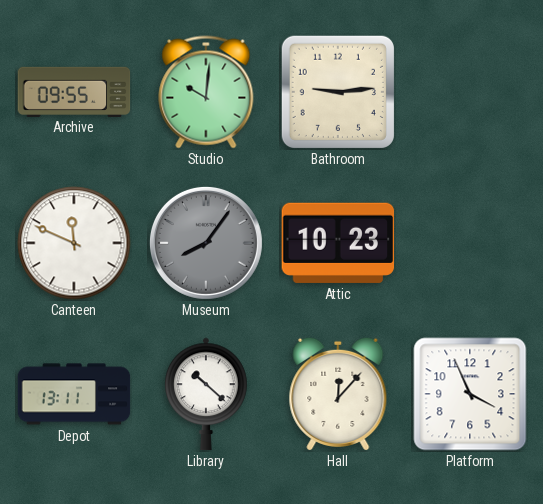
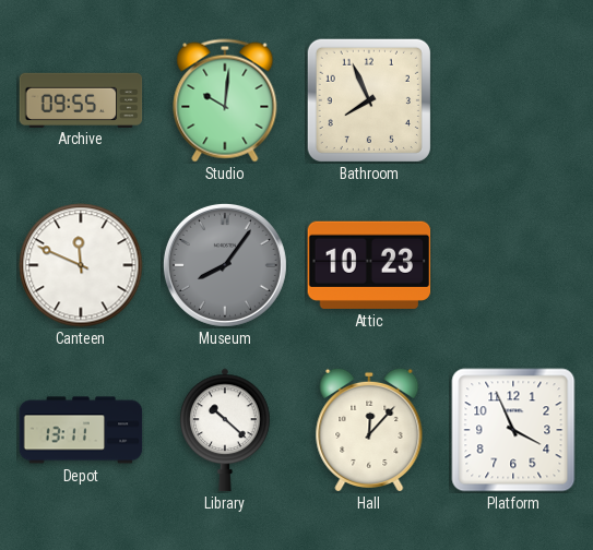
Bathroom: 9:14 -> 7:56
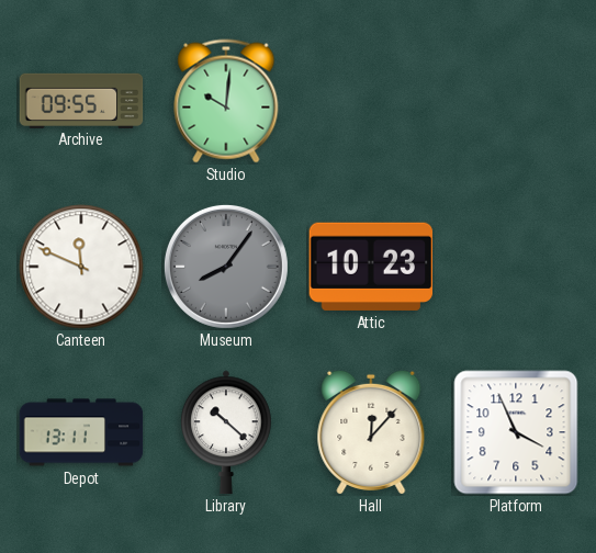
Bathroom: 7:56 -> none
